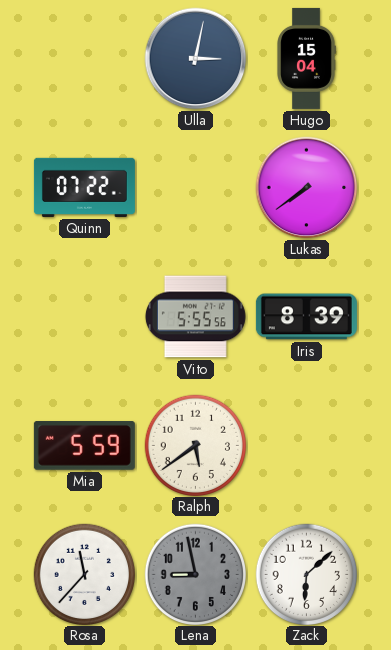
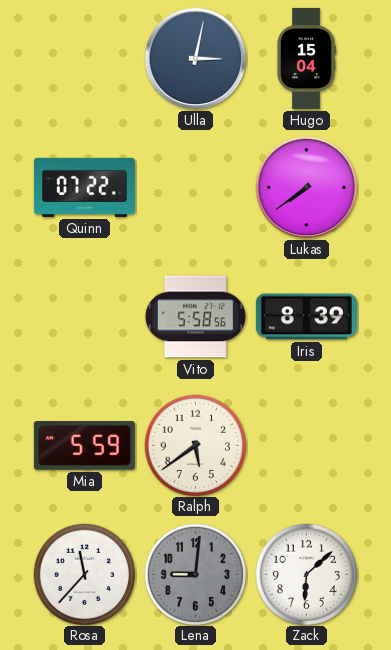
Vito: 5:55 -> 5:58
Lena: 8:58 -> 9:01
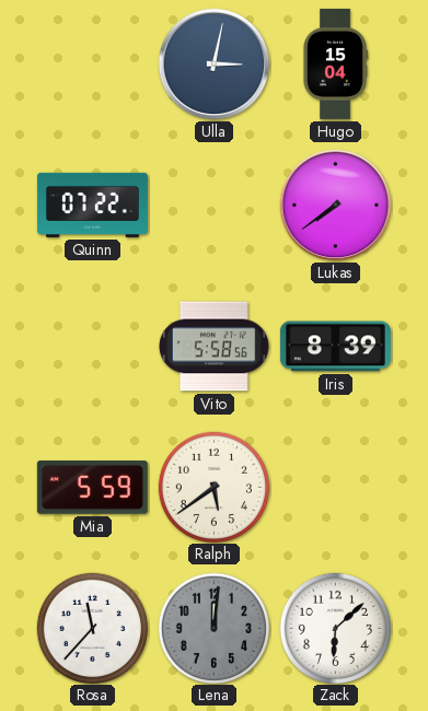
Lena: 9:01 -> 12:01
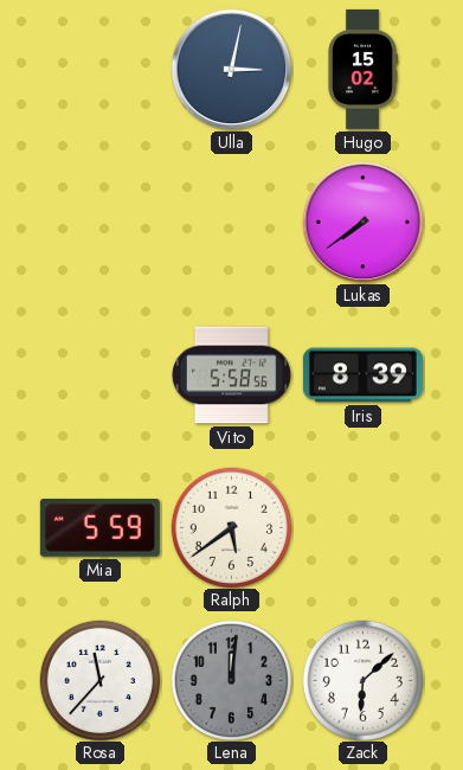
Hugo: 15:04 -> 15:02
Quinn: 07:22 -> none
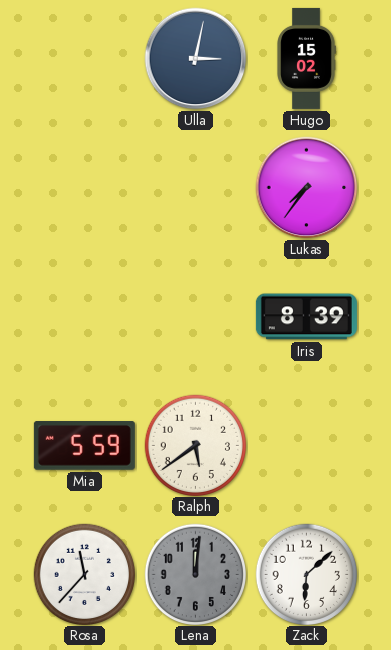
Lukas: 7:39 -> 7:36
Vito: 5:58 -> none
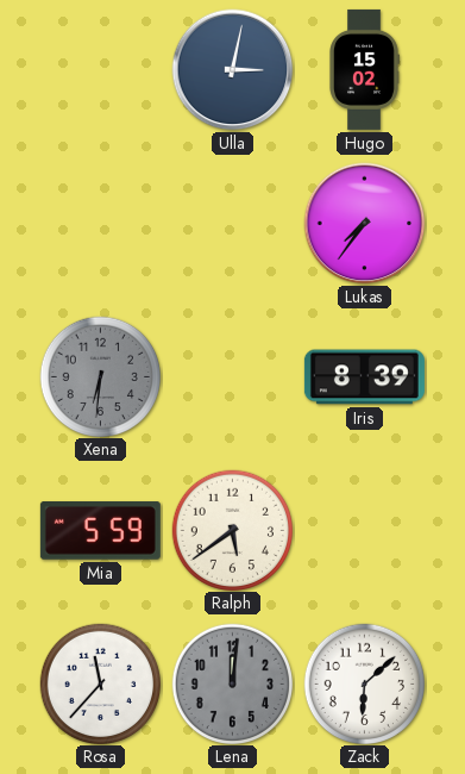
Xena: none -> 6:31
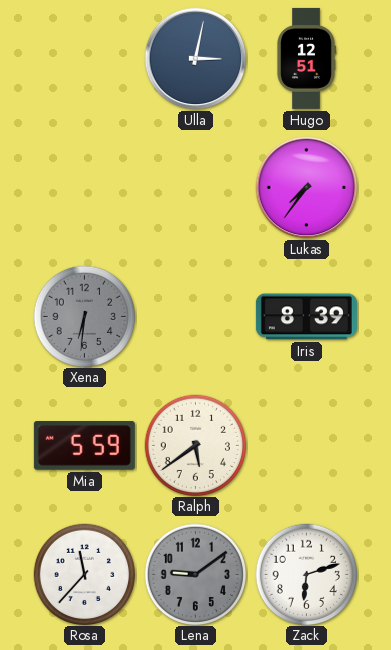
Hugo: 15:02 -> 12:51
Lena: 12:01 -> 9:09
Zack: 6:08 -> 6:12
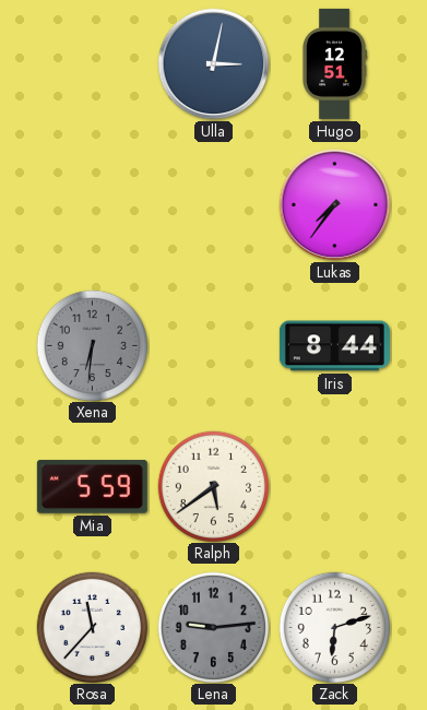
Iris: 8:39 -> 8:44
Lena: 9:09 -> 9:14
